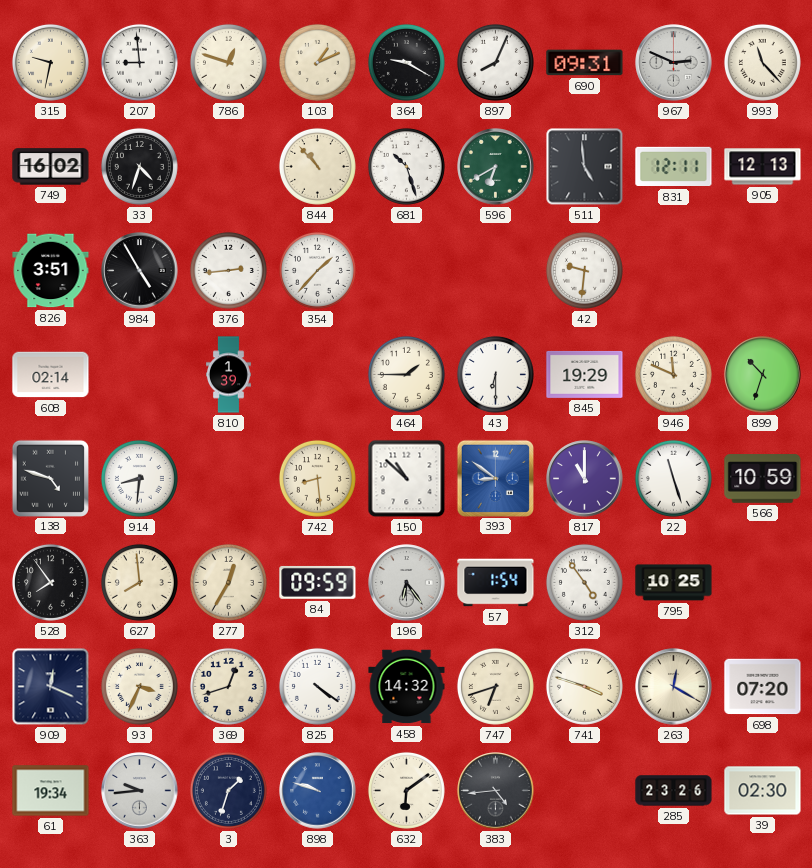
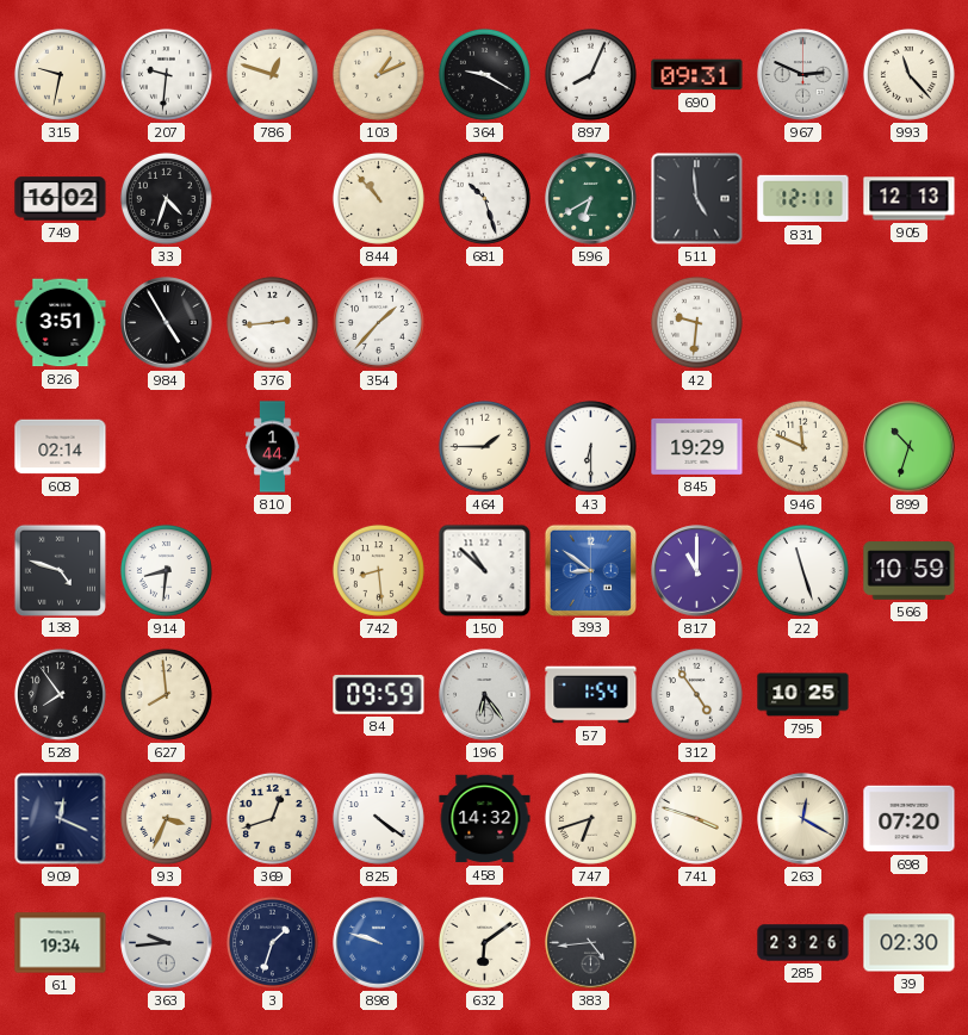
207: 8:59 -> 9:31
810: 1:39 -> 1:44
277: 12:35 -> none
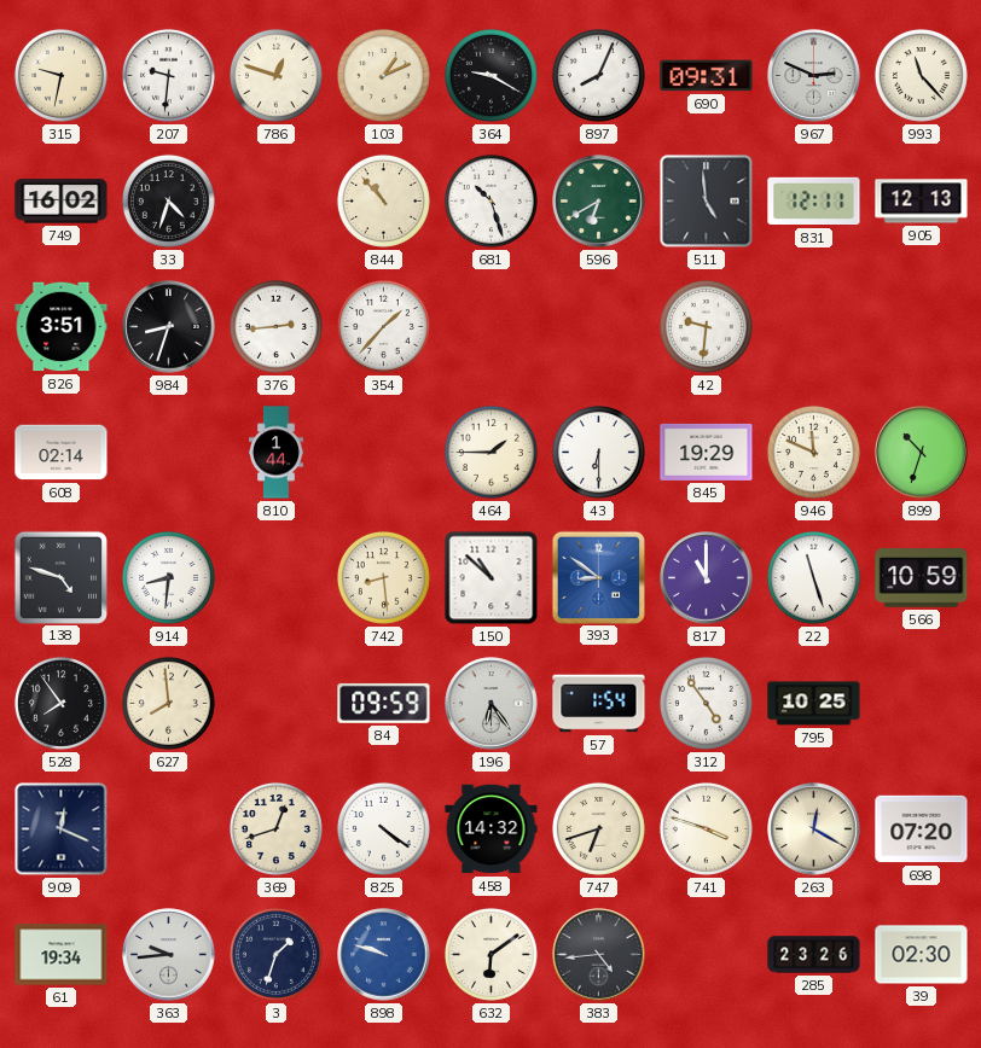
984: 4:55 -> 8:33
93: 3:34 -> none
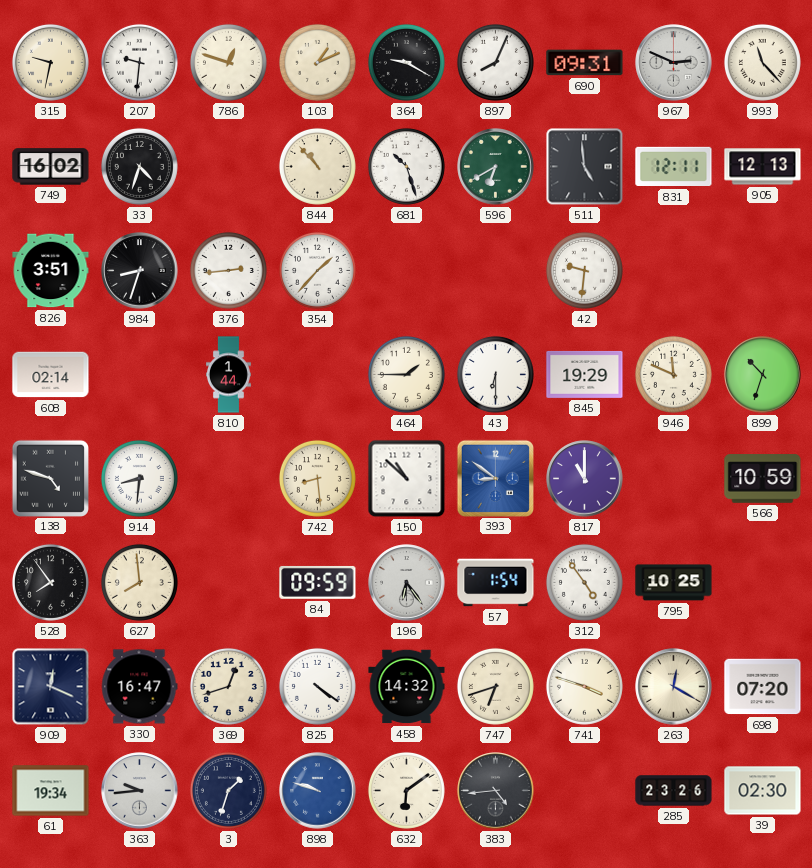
22: 11:27 -> none
330: none -> 16:47
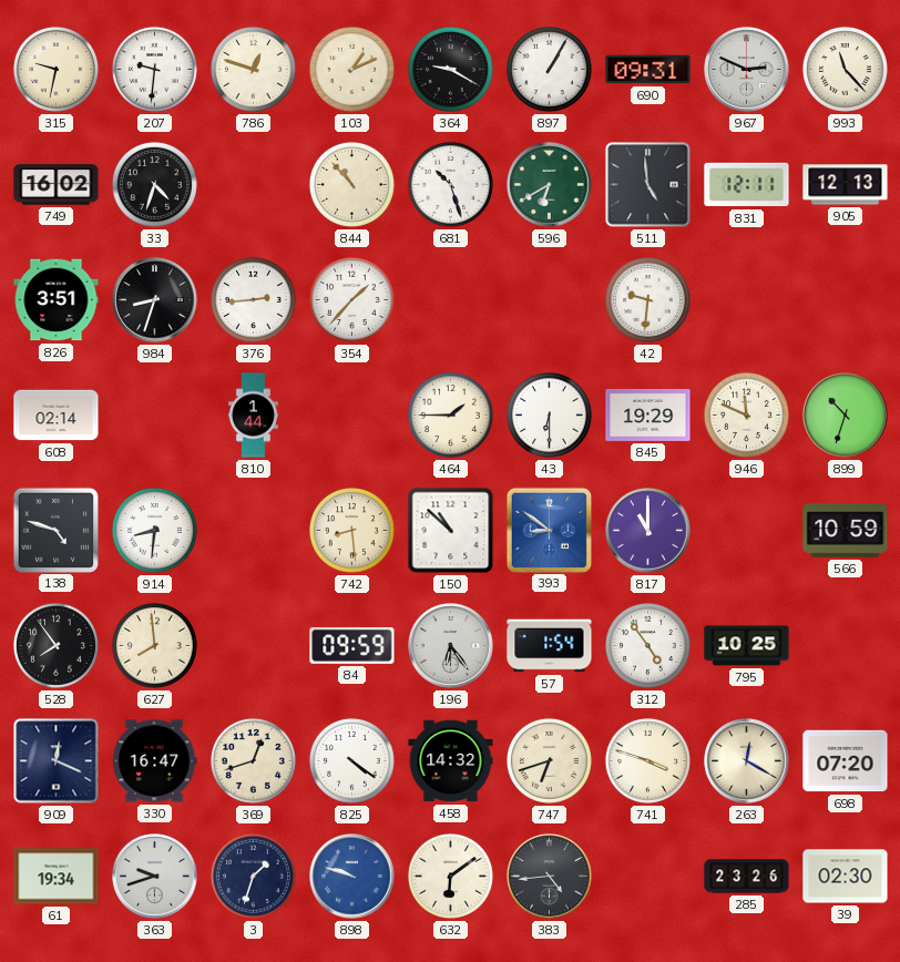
897: 8:04 -> 1:05
363: 9:44 -> 9:42
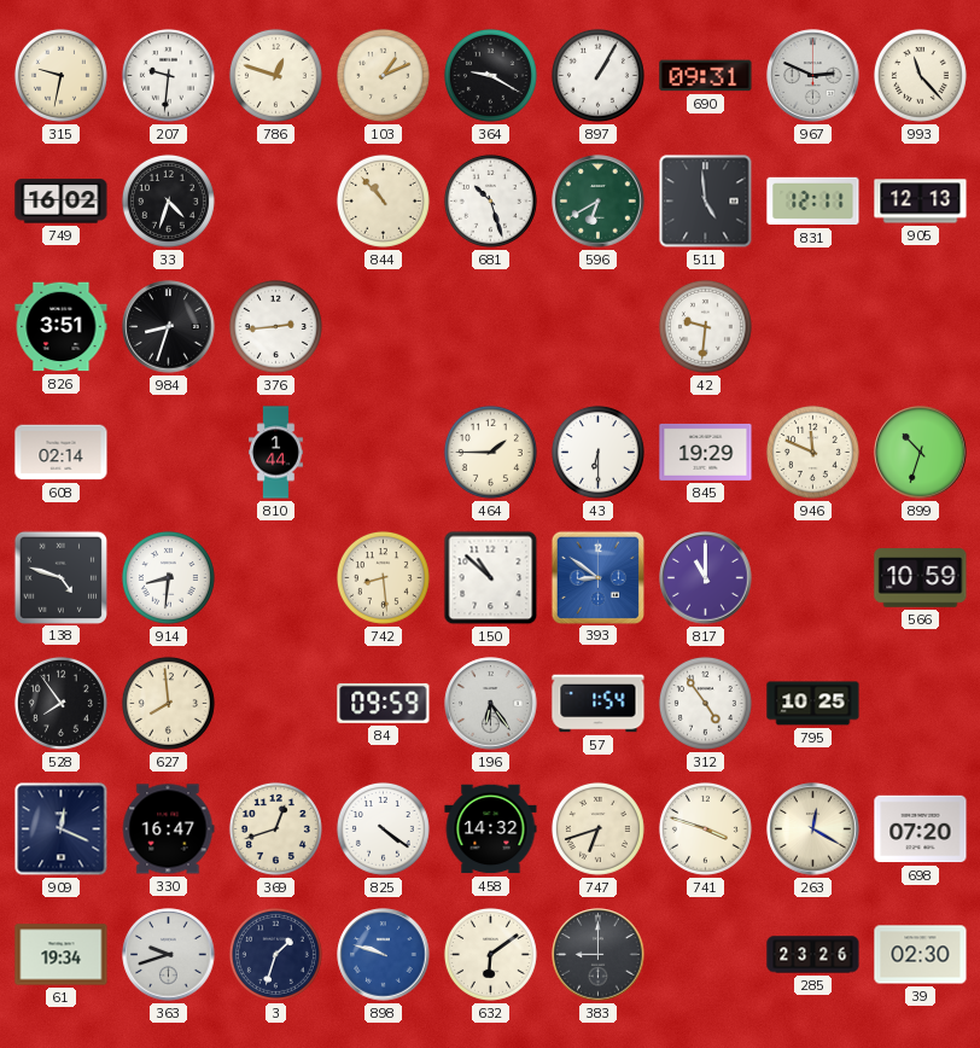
354: 1:37 -> none
383: 4:44 -> 9:00
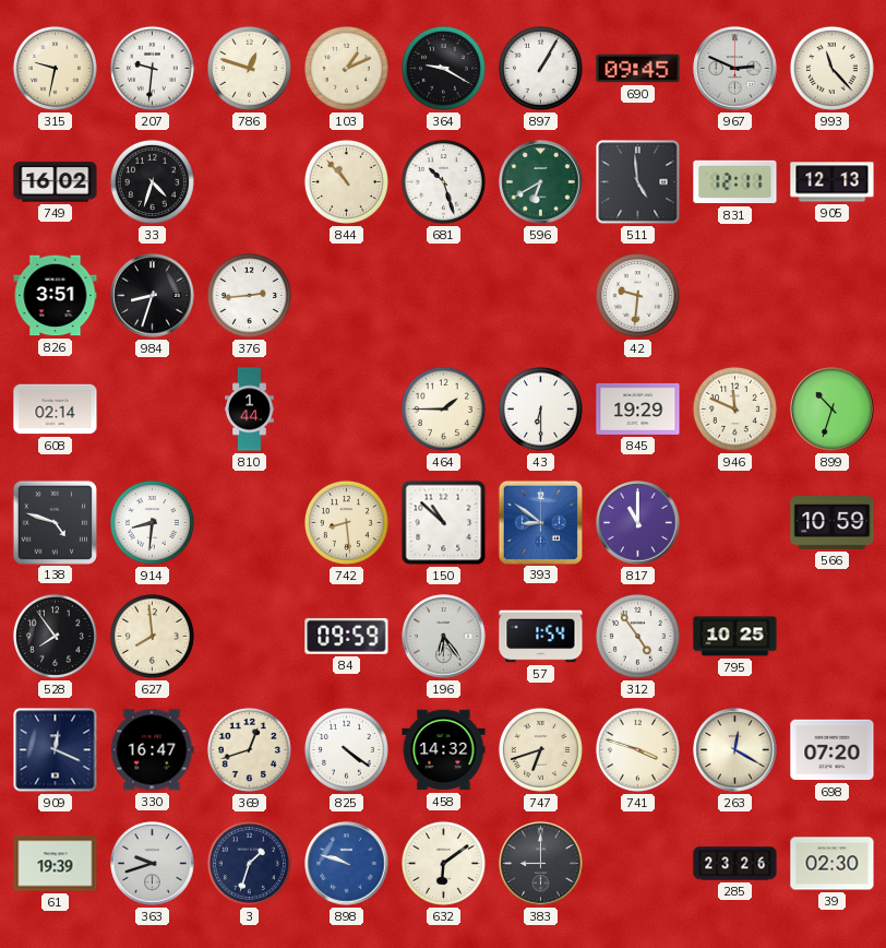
690: 09:31 -> 09:45
61: 19:34 -> 19:39
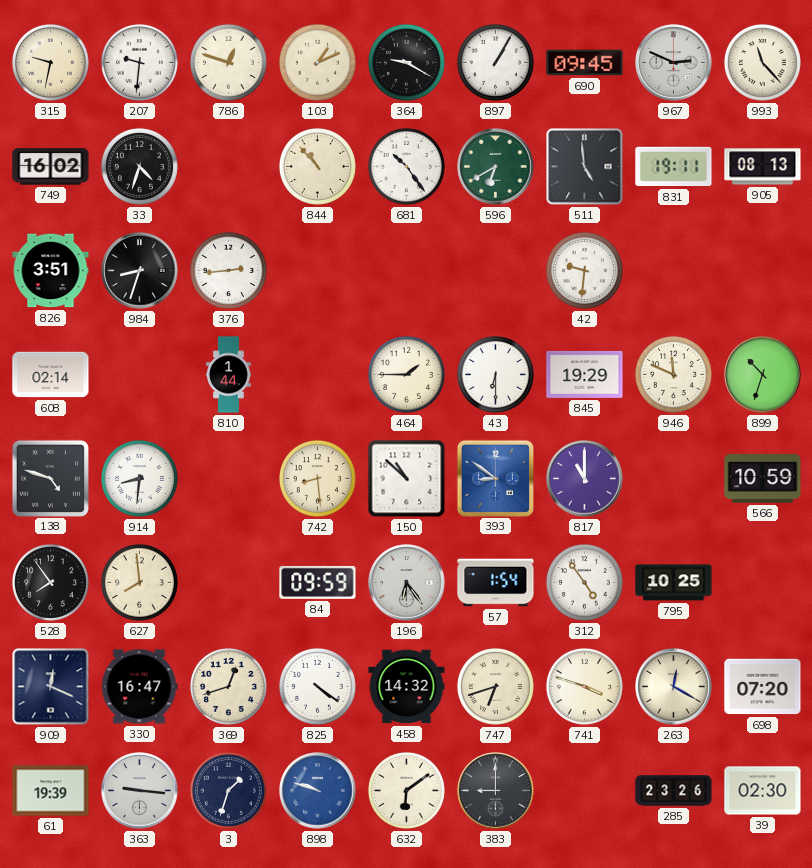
681: 10:27 -> 10:24
831: 12:11 -> 19:11
905: 12:13 -> 08:13
363: 9:42 -> 9:16
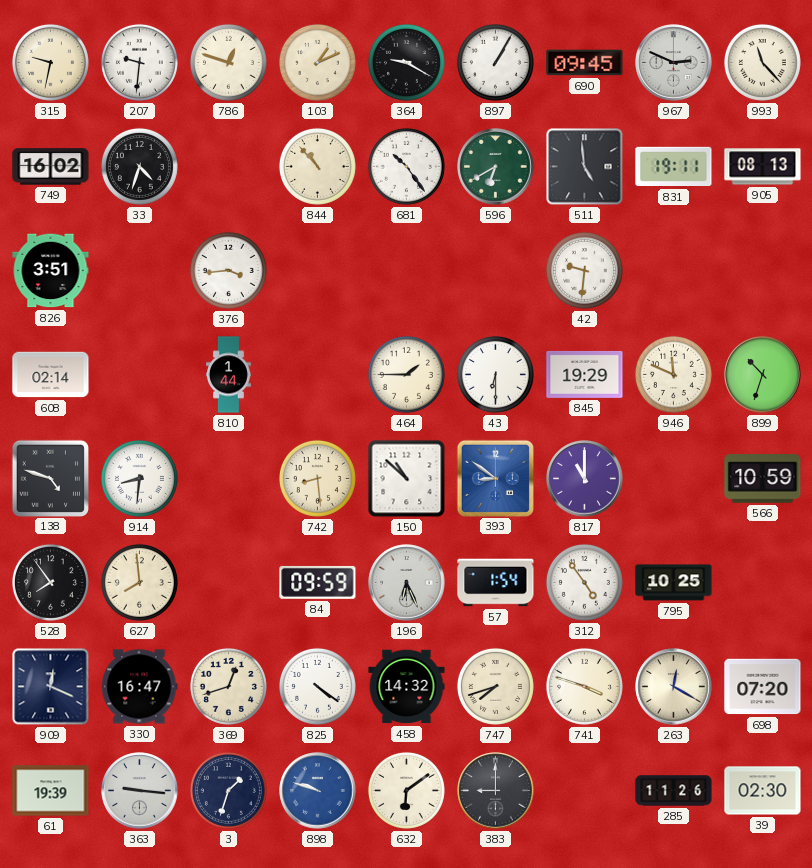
984: 8:33 -> none
376: 2:44 -> 3:44
196: 6:24 -> 6:26
747: 6:42 -> 7:42
285: 23:26 -> 11:26
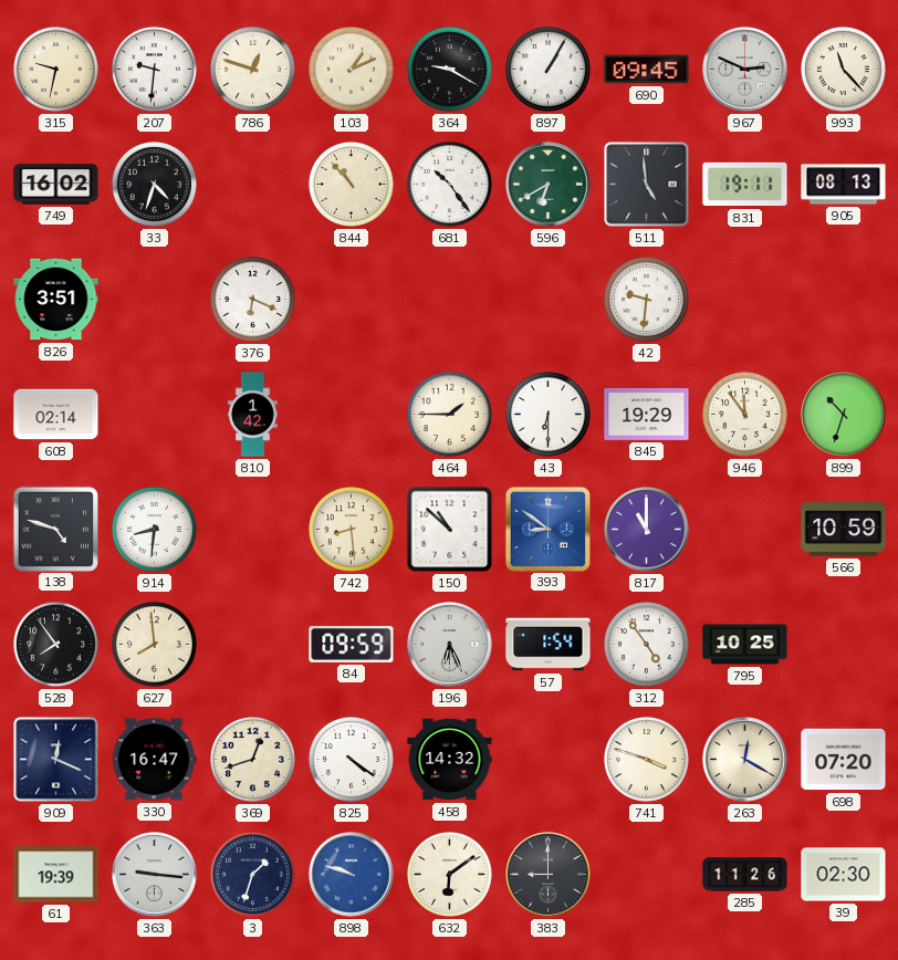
376: 3:44 -> 6:19
810: 1:44 -> 1:42
946: 11:49 -> 11:54
747: 7:42 -> none
